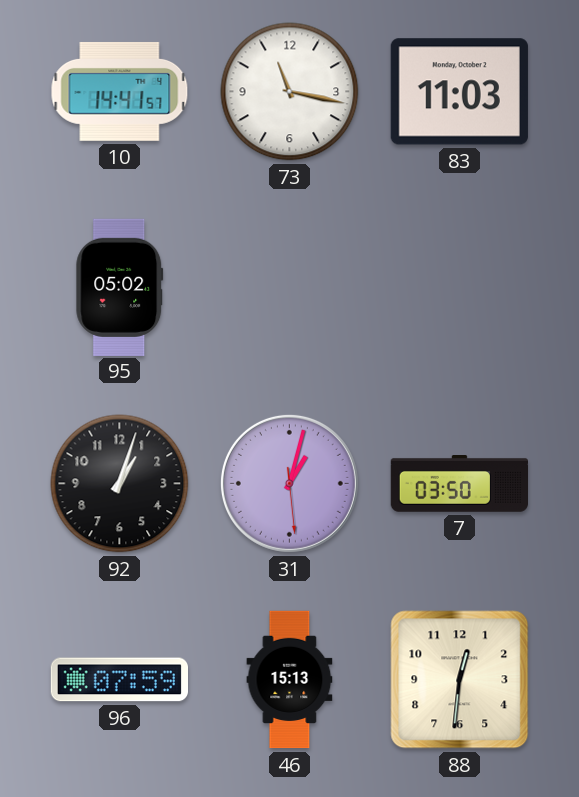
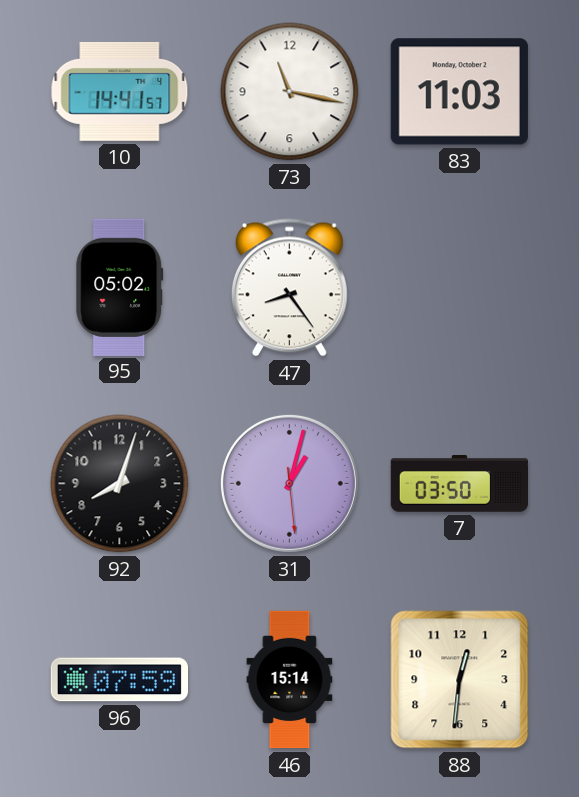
47: none -> 8:24
92: 1:03 -> 8:03
46: 15:13 -> 15:14
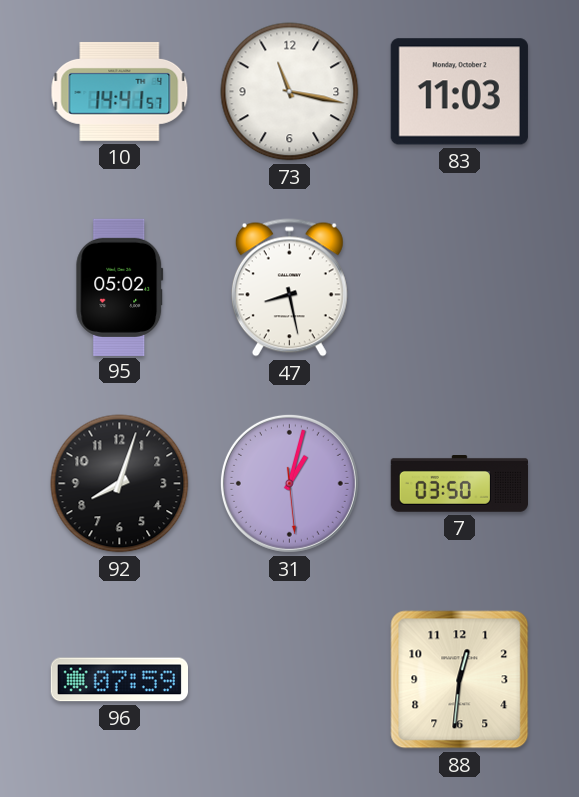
47: 8:24 -> 8:28
46: 15:14 -> none
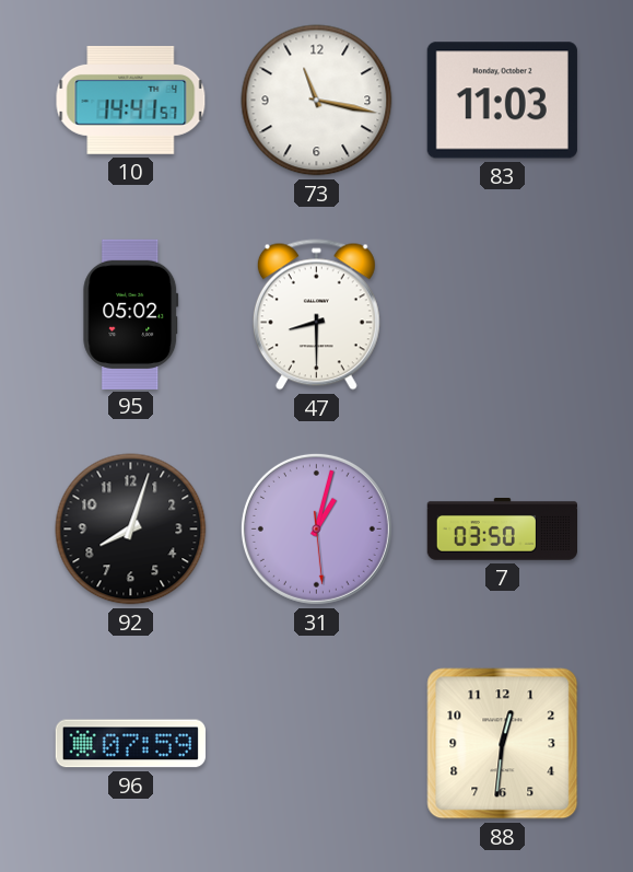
47: 8:28 -> 8:30
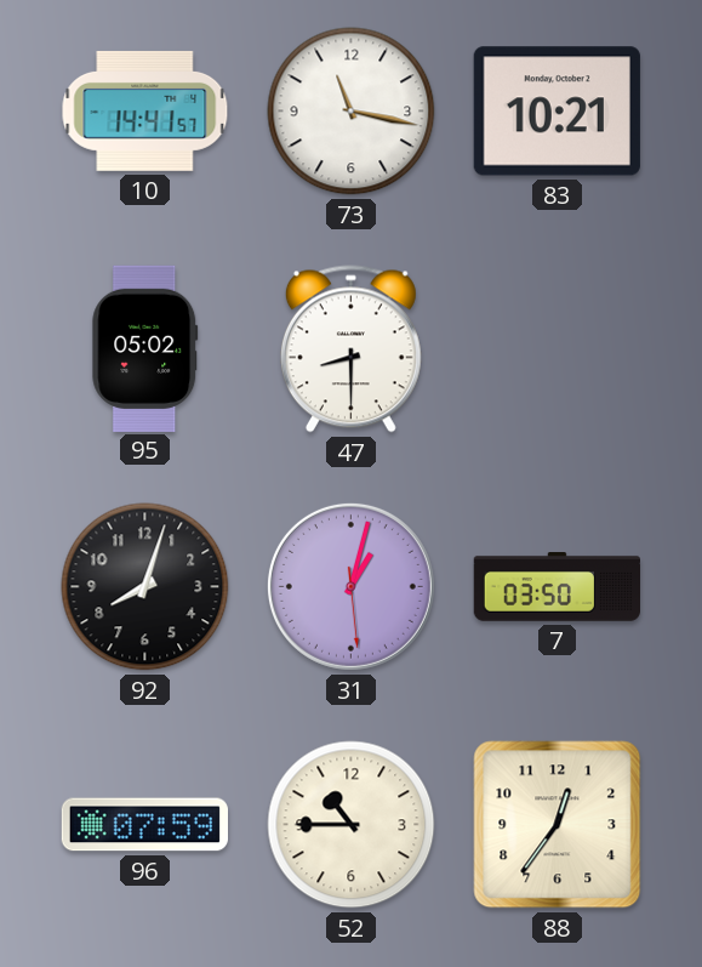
83: 11:03 -> 10:21
52: none -> 10:45
88: 12:31 -> 12:36
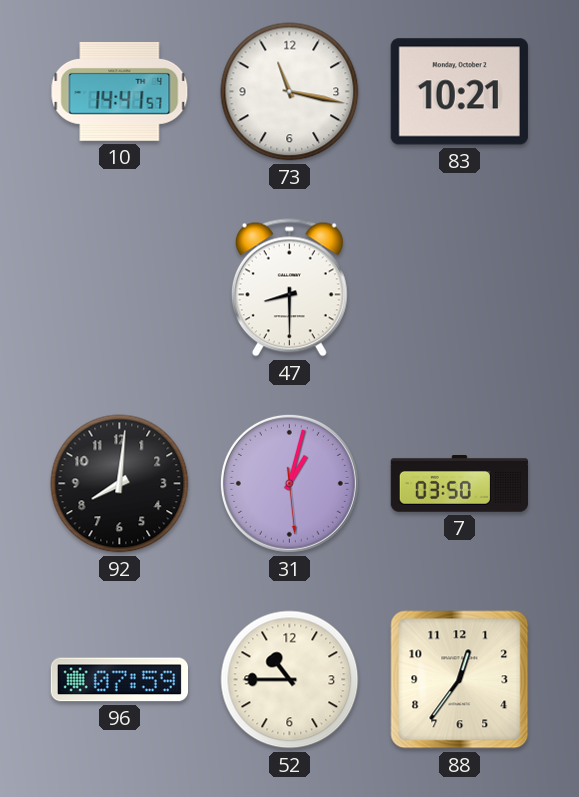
95: 05:02 -> none
92: 8:03 -> 8:01
